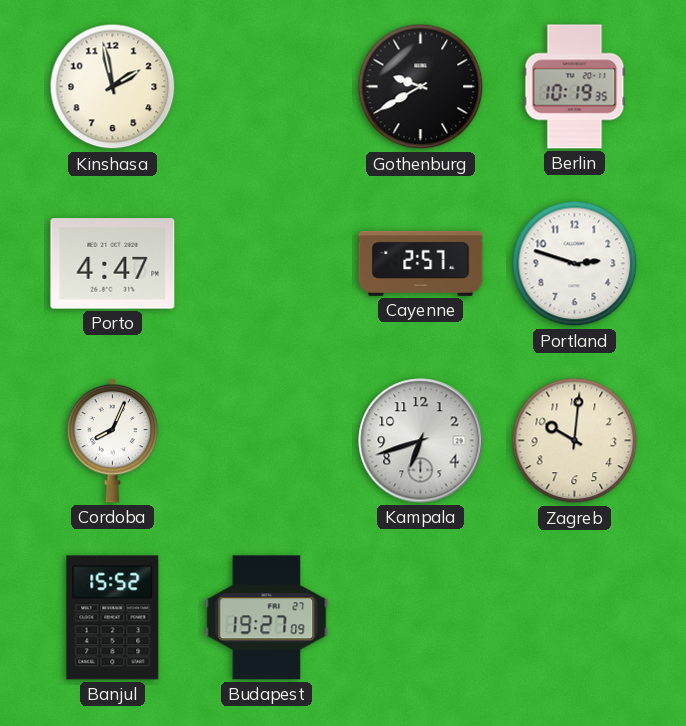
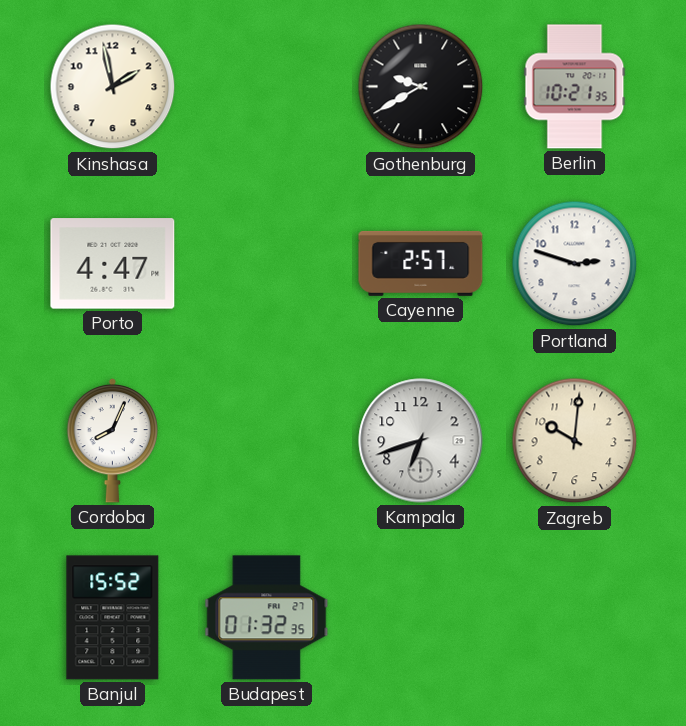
Berlin: 10:19 -> 10:21
Budapest: 19:27 -> 01:32
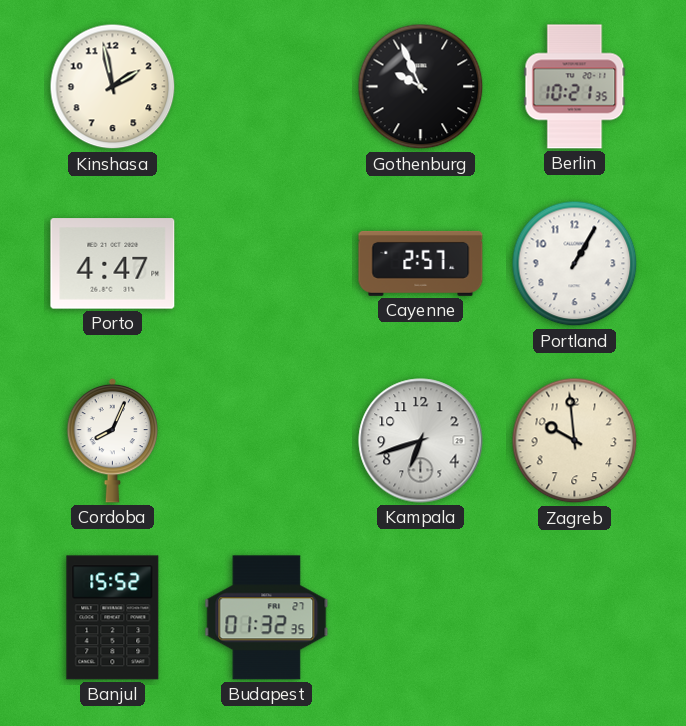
Gothenburg: 9:40 -> 9:56
Portland: 2:48 -> 1:05
Zagreb: 10:01 -> 9:59
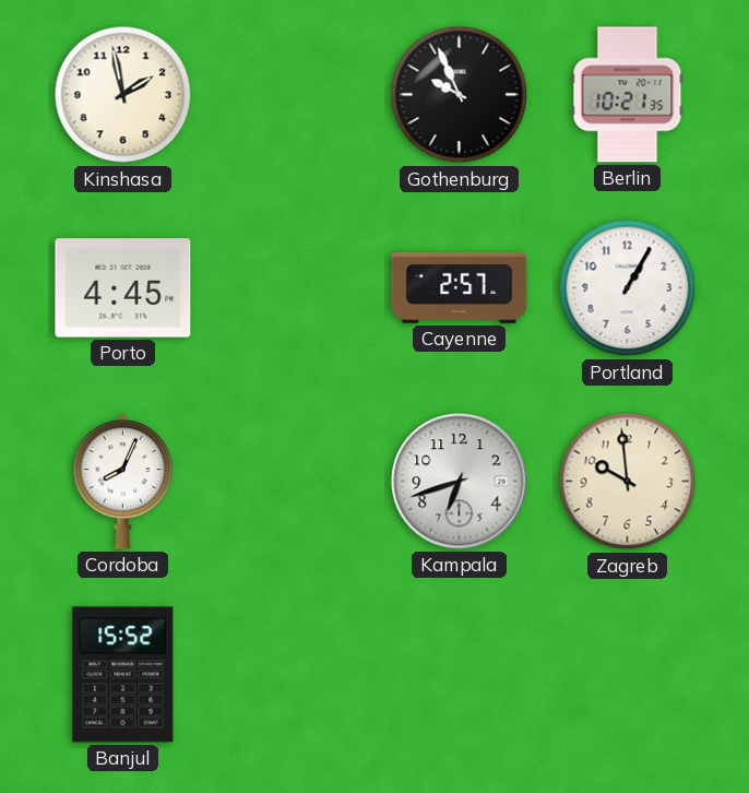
Porto: 4:47 -> 4:45
Budapest: 01:32 -> none
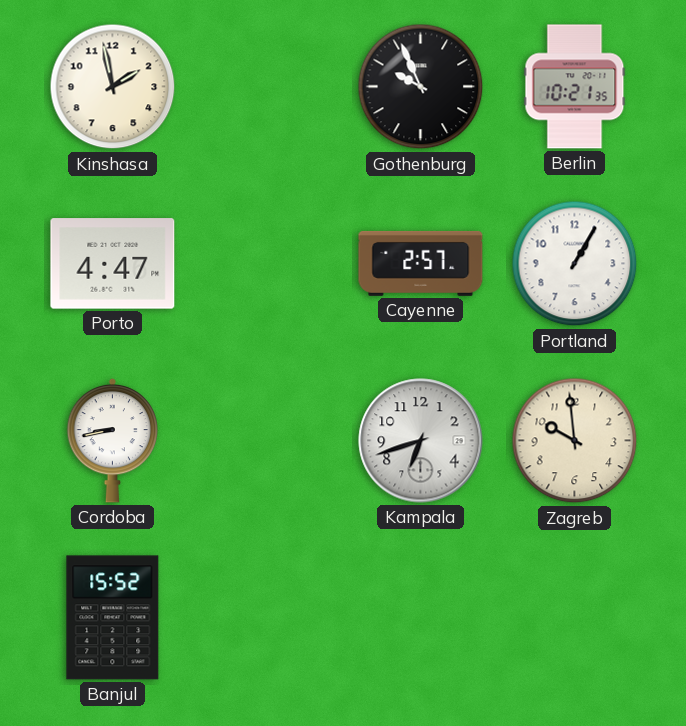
Porto: 4:45 -> 4:47
Cordoba: 8:04 -> 8:43
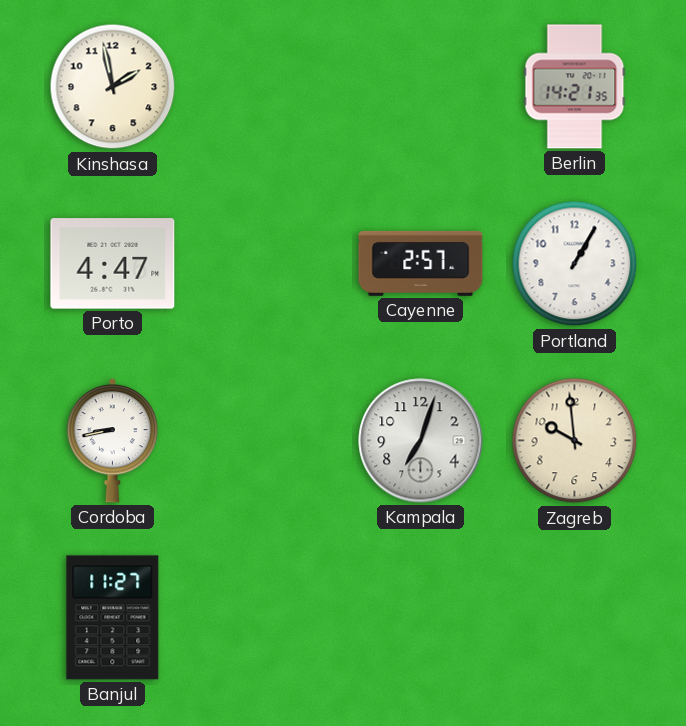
Gothenburg: 9:56 -> none
Berlin: 10:21 -> 14:21
Kampala: 6:42 -> 7:03
Banjul: 15:52 -> 11:27
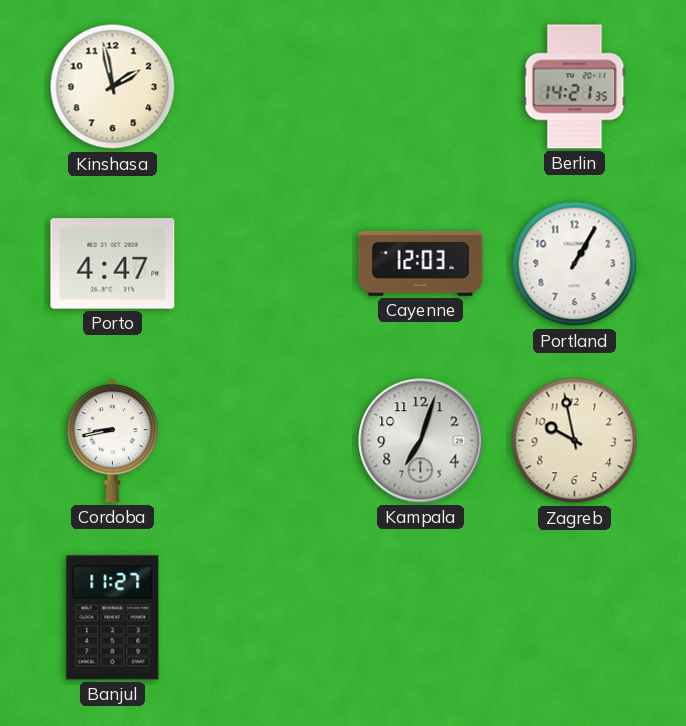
Cayenne: 2:57 -> 12:03
Zagreb: 9:59 -> 9:58
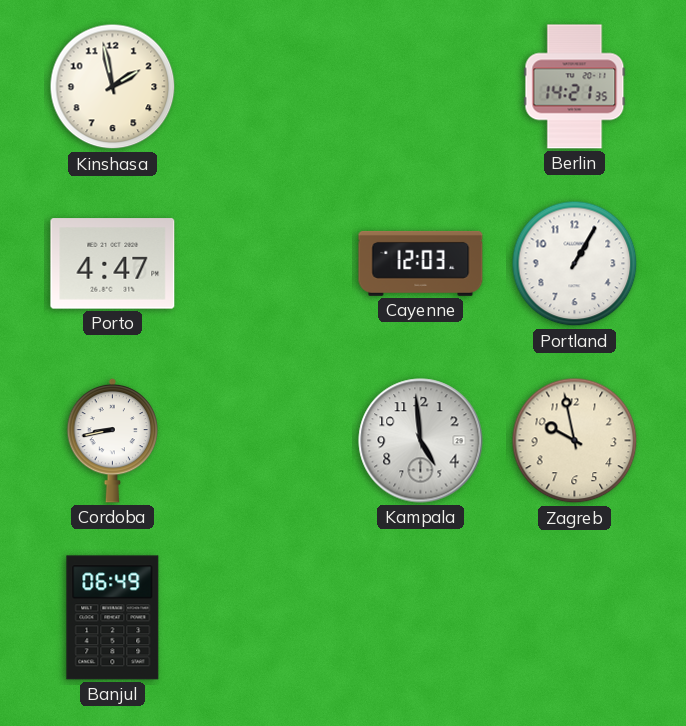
Kampala: 7:03 -> 4:59
Banjul: 11:27 -> 06:49
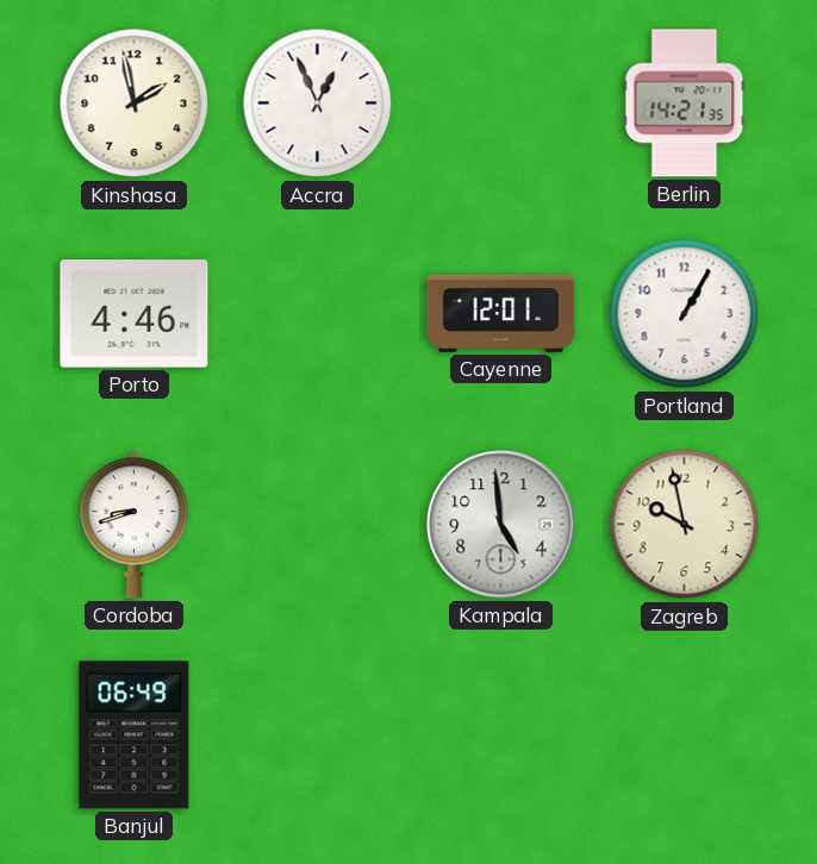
Accra: none -> 12:56
Porto: 4:47 -> 4:46
Cayenne: 12:03 -> 12:01
Cordoba: 8:43 -> 8:42
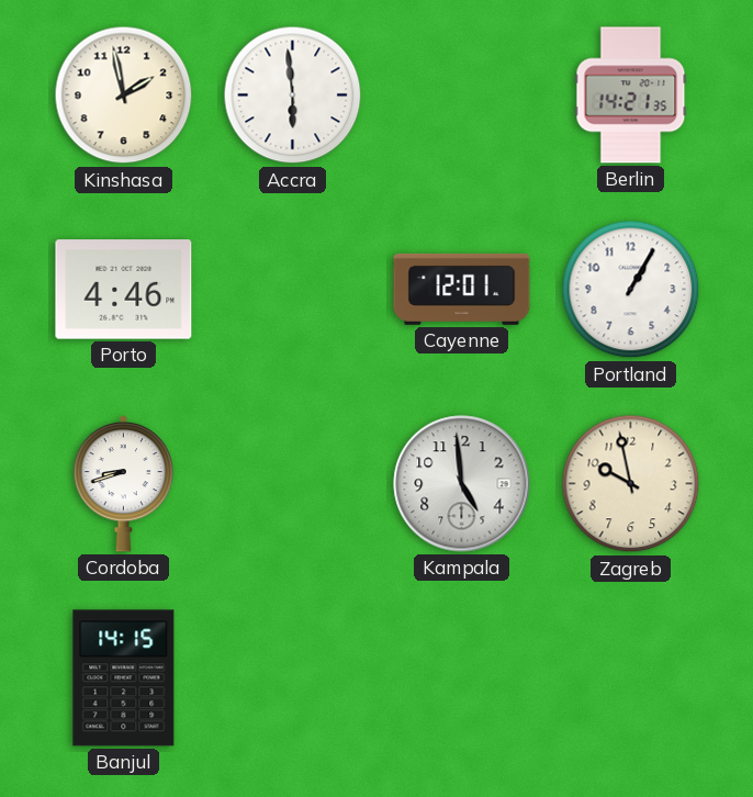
Accra: 12:56 -> 5:59
Banjul: 06:49 -> 14:15
